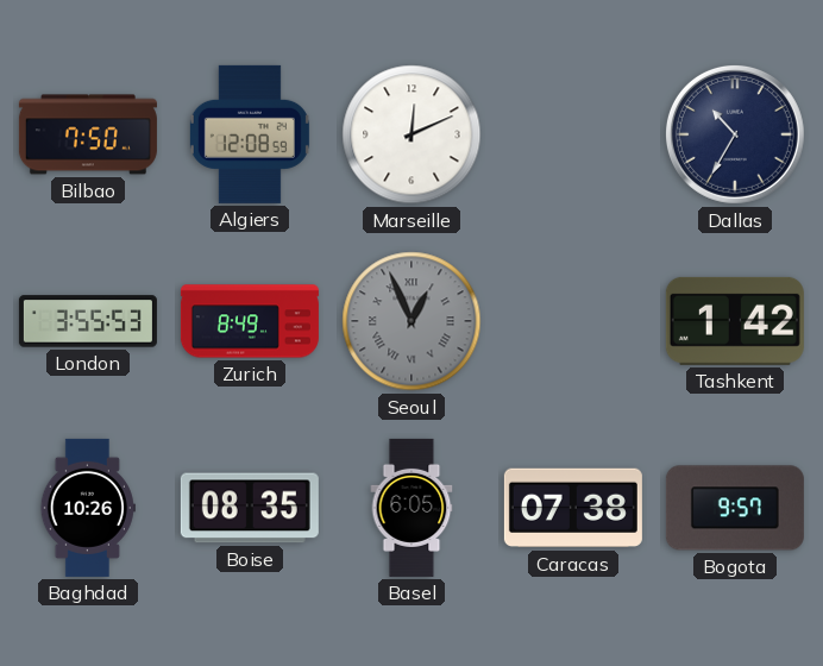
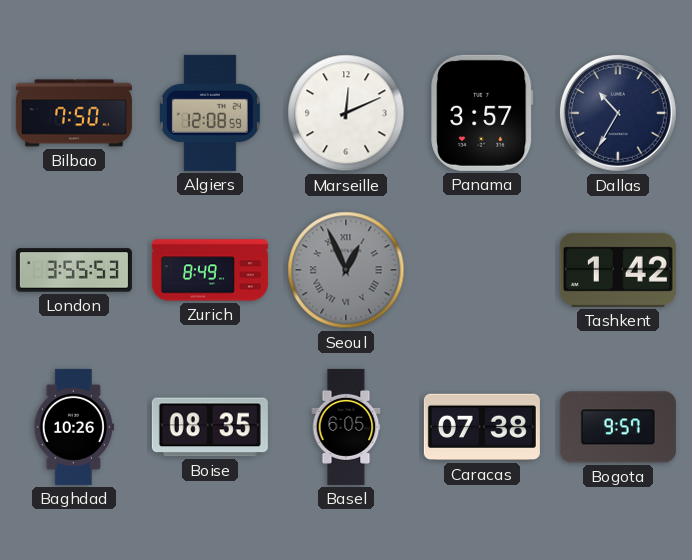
Panama: none -> 3:57
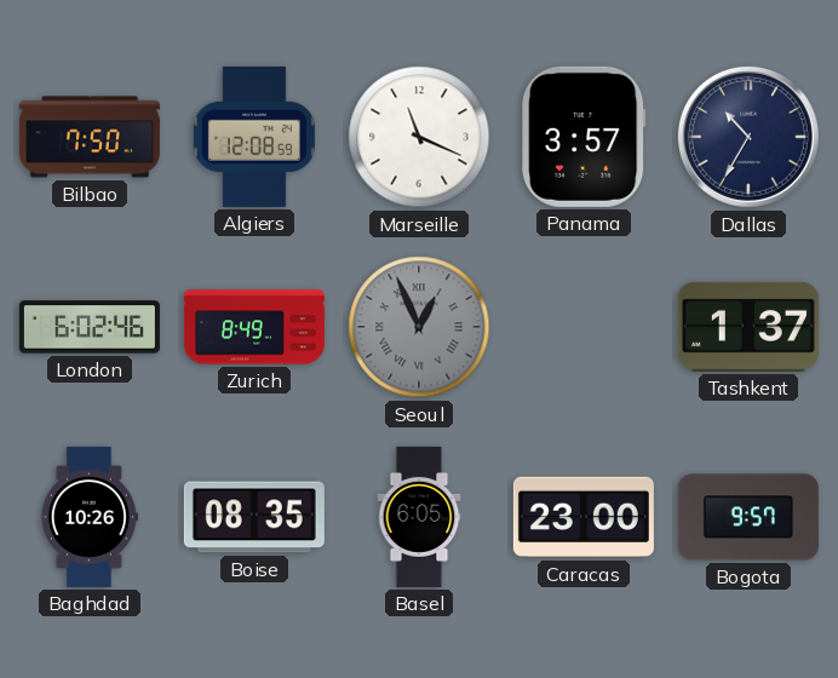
Marseille: 12:11 -> 11:19
London: 3:55 -> 6:02
Tashkent: 1:42 -> 1:37
Caracas: 07:38 -> 23:00
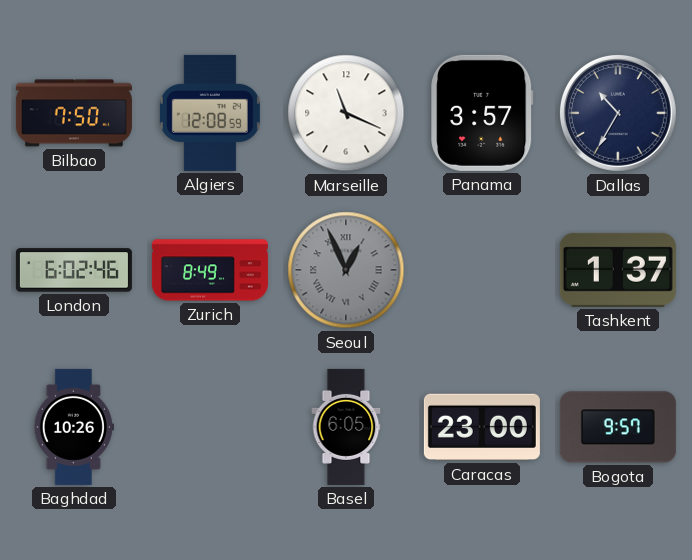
Boise: 08:35 -> none
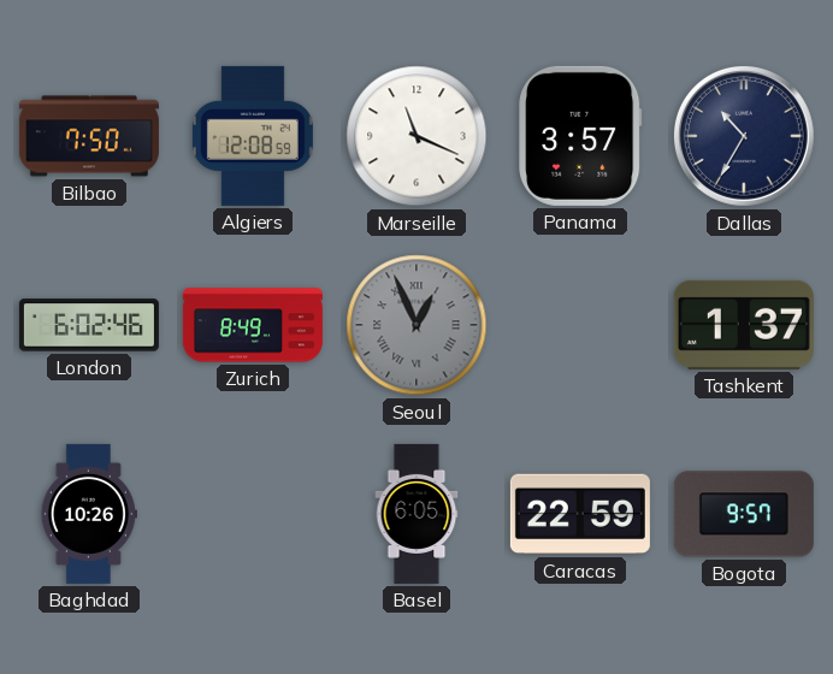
Caracas: 23:00 -> 22:59
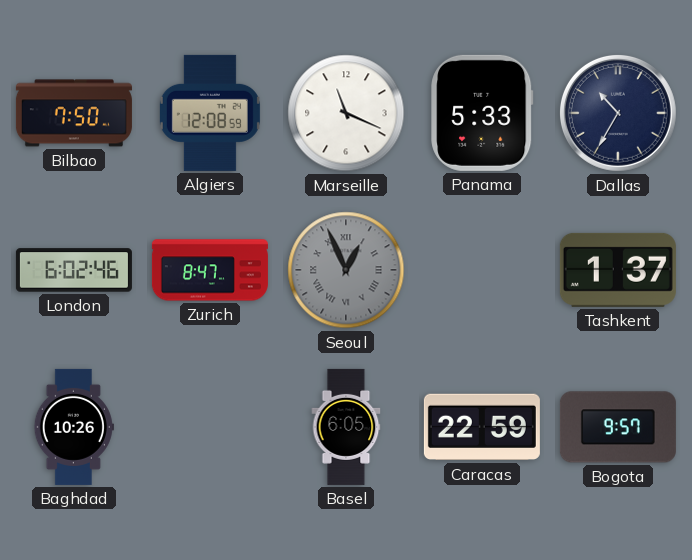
Panama: 3:57 -> 5:33
Zurich: 8:49 -> 8:47
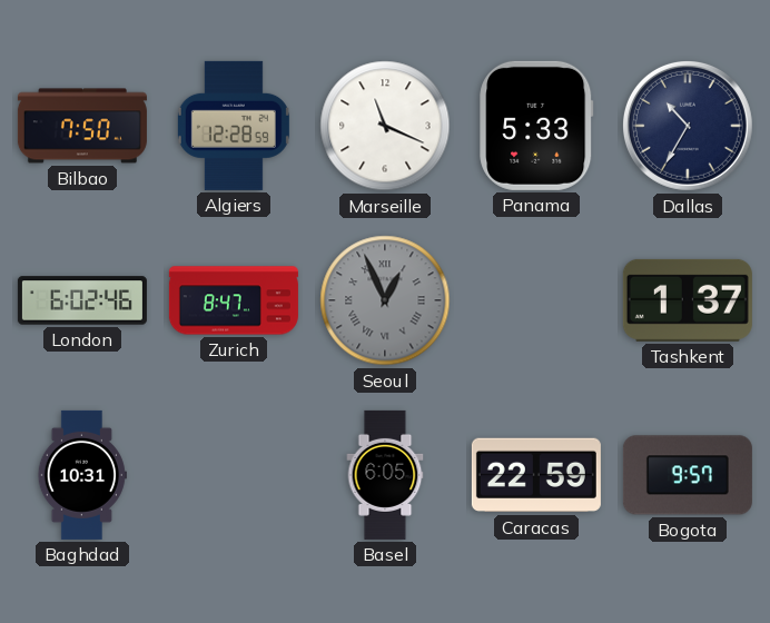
Algiers: 12:08 -> 12:28
Baghdad: 10:26 -> 10:31
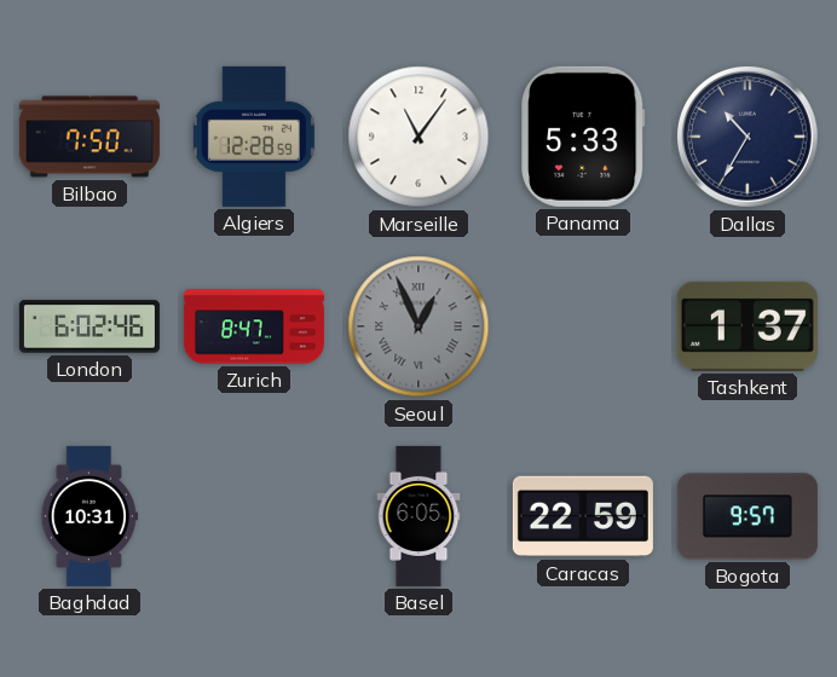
Marseille: 11:19 -> 11:06
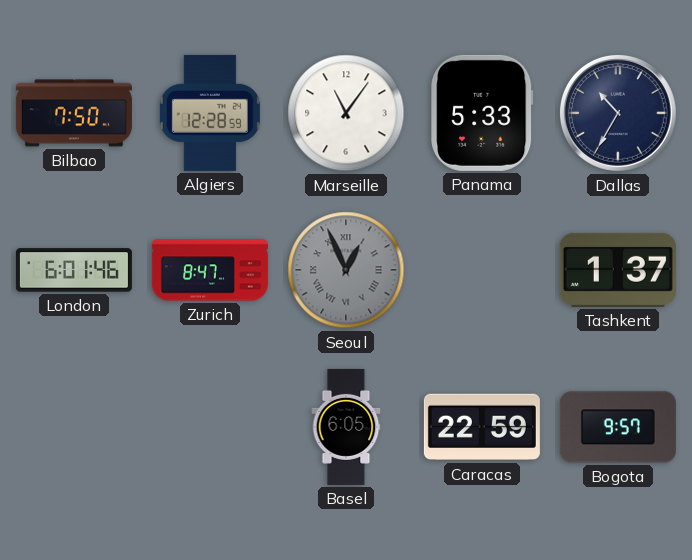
London: 6:02 -> 6:01
Baghdad: 10:31 -> none
